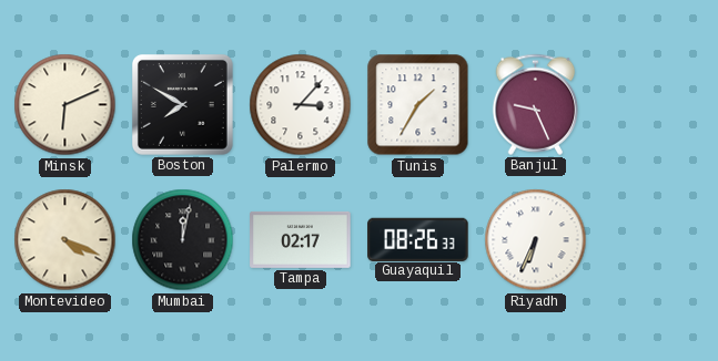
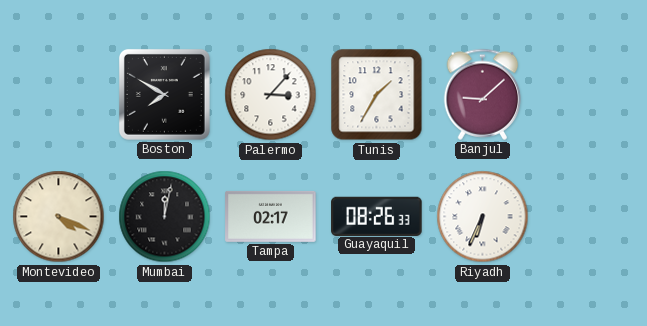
Minsk: 6:11 -> none
Banjul: 9:26 -> 9:08
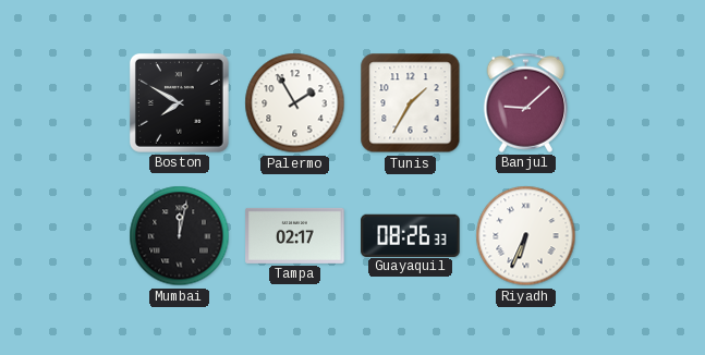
Palermo: 3:07 -> 1:55
Montevideo: 4:19 -> none
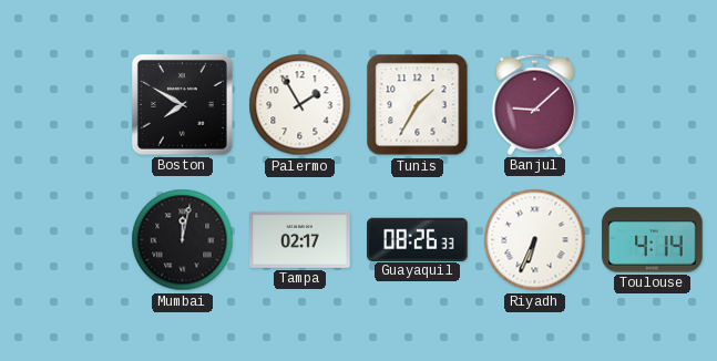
Toulouse: none -> 4:14
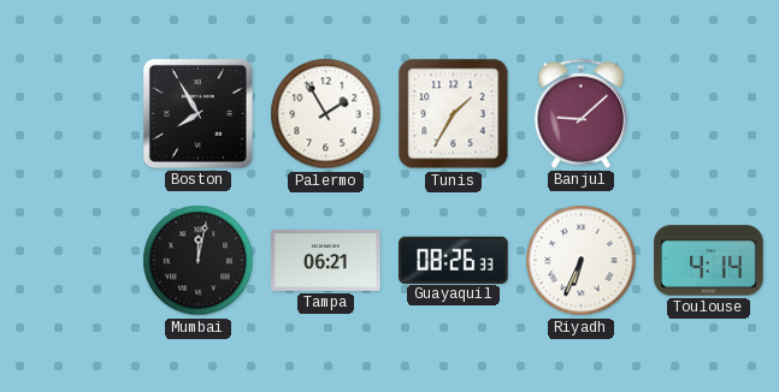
Boston: 7:50 -> 7:55
Tampa: 02:17 -> 06:21
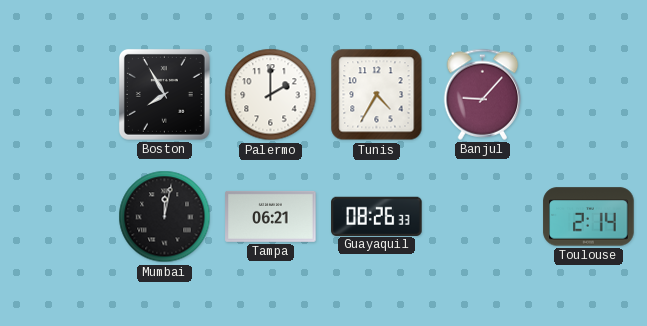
Palermo: 1:55 -> 2:00
Tunis: 1:35 -> 4:35
Banjul: 9:08 -> 9:07
Riyadh: 6:34 -> none
Toulouse: 4:14 -> 2:14
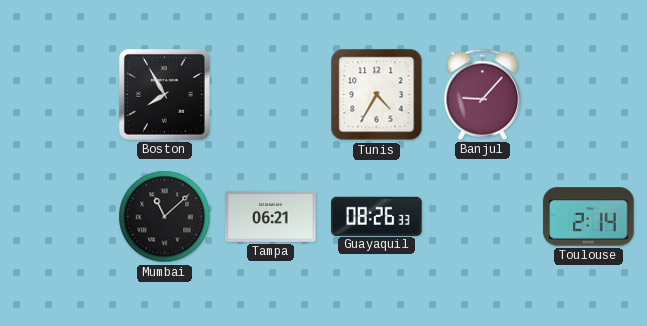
Palermo: 2:00 -> none
Mumbai: 12:02 -> 11:08
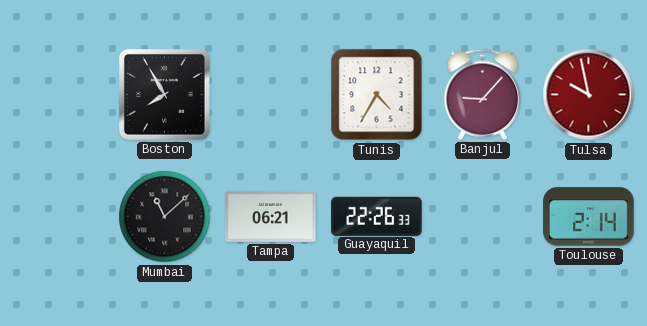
Tulsa: none -> 9:58
Guayaquil: 08:26 -> 22:26
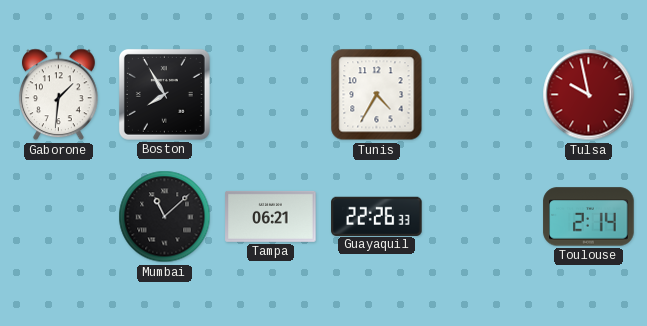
Gaborone: none -> 1:31
Banjul: 9:07 -> none
